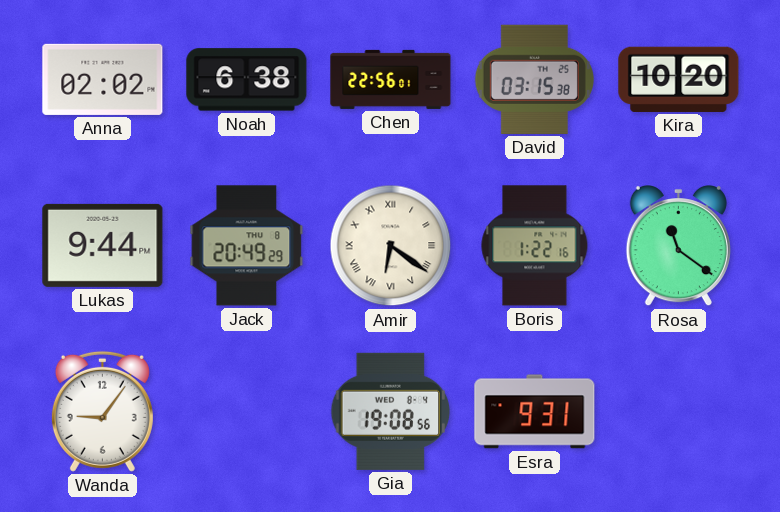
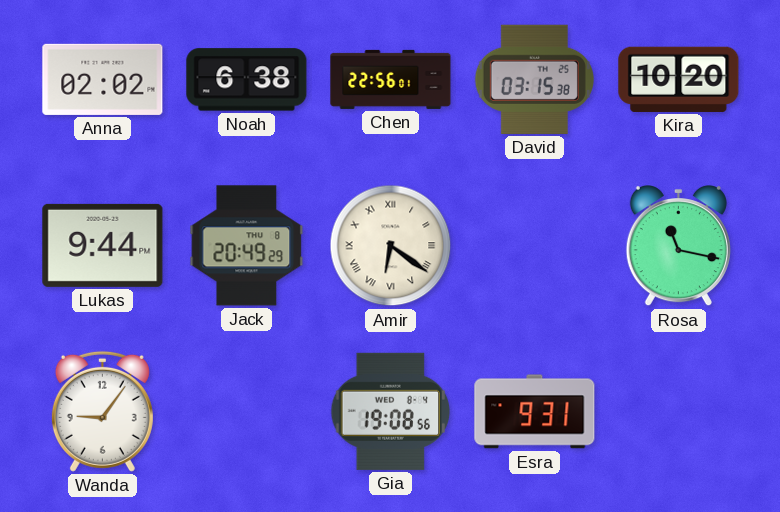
Boris: 1:22 -> none
Rosa: 11:21 -> 11:17
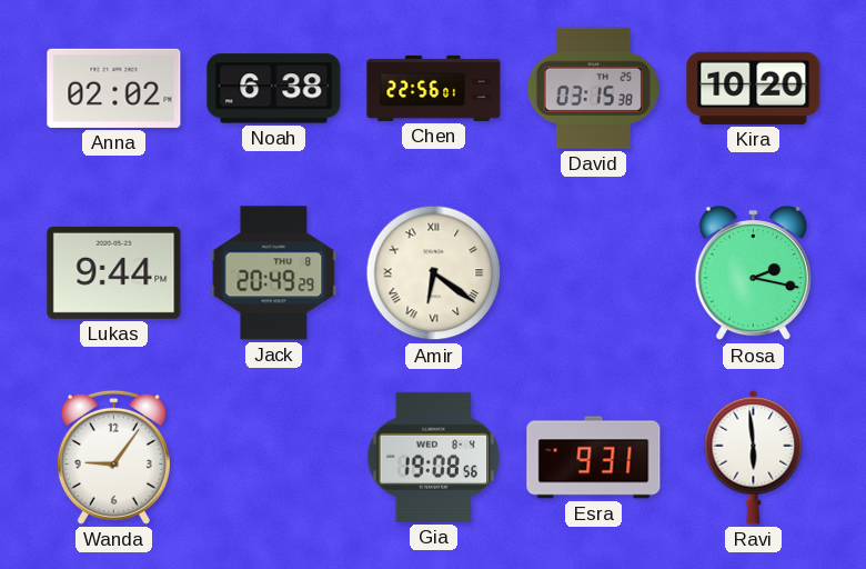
Rosa: 11:17 -> 2:17
Ravi: none -> 5:59
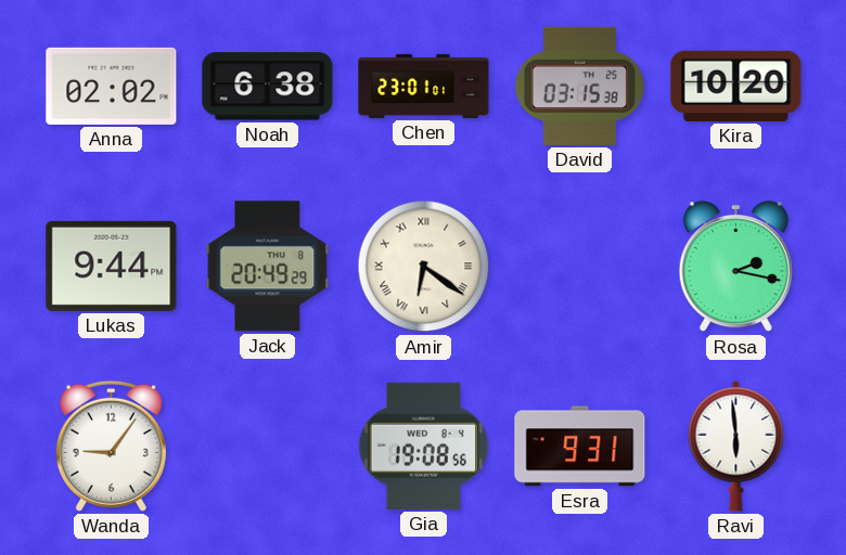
Chen: 22:56 -> 23:01
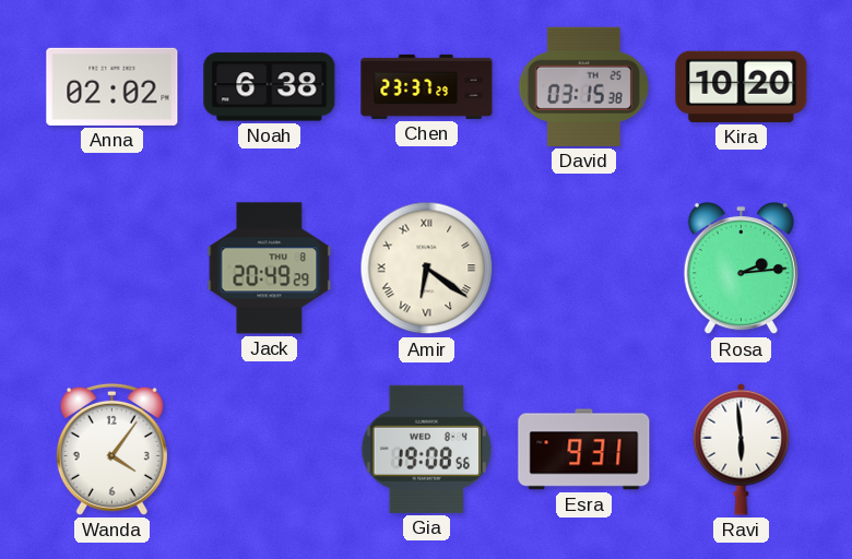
Chen: 23:01 -> 23:37
Lukas: 9:44 -> none
Rosa: 2:17 -> 2:14
Wanda: 9:06 -> 4:06
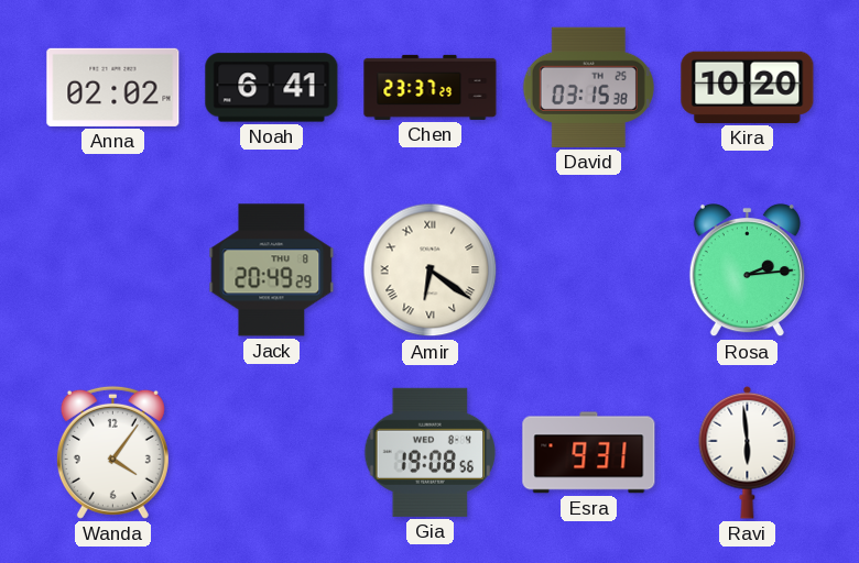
Noah: 6:38 -> 6:41
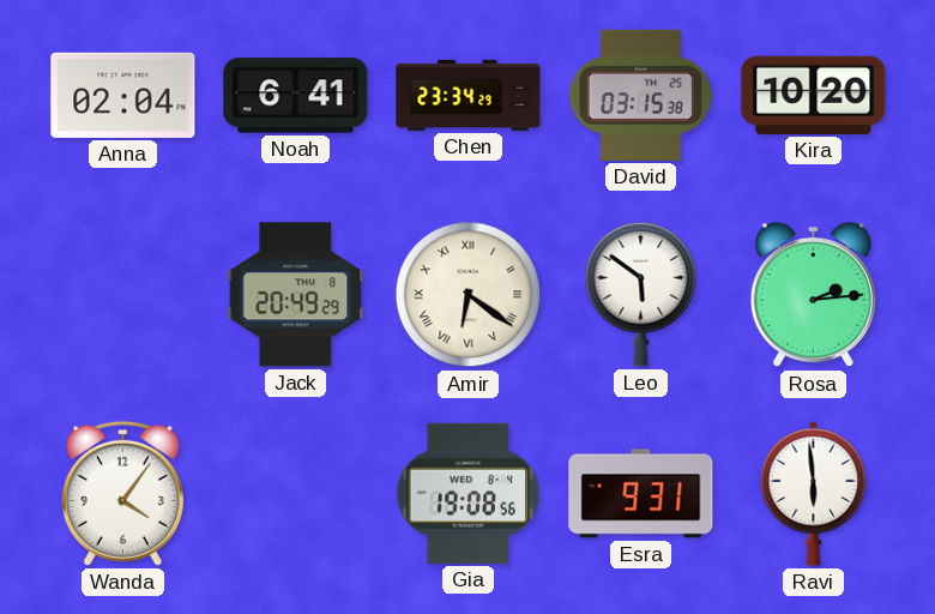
Anna: 02:02 -> 02:04
Chen: 23:37 -> 23:34
Leo: none -> 5:51
